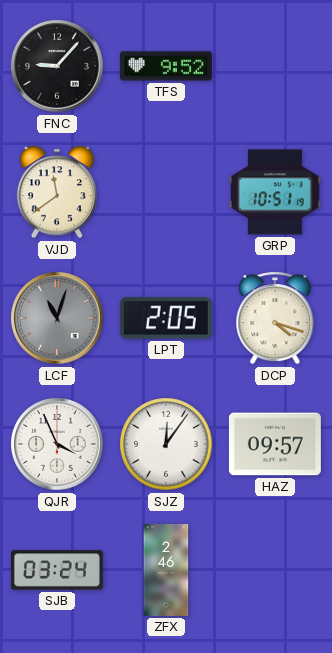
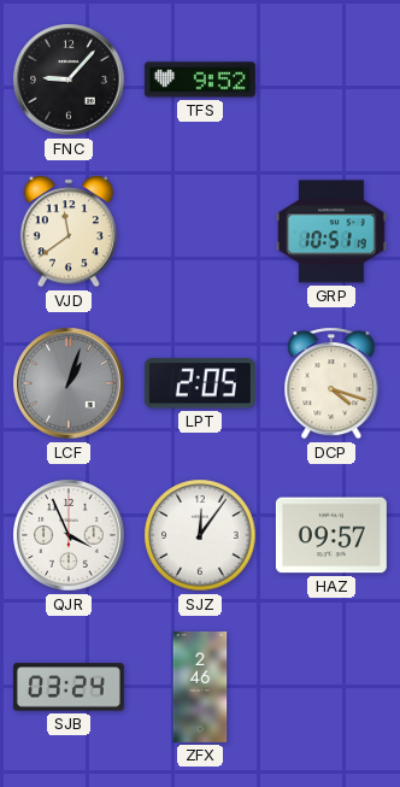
LCF: 11:03 -> 1:03
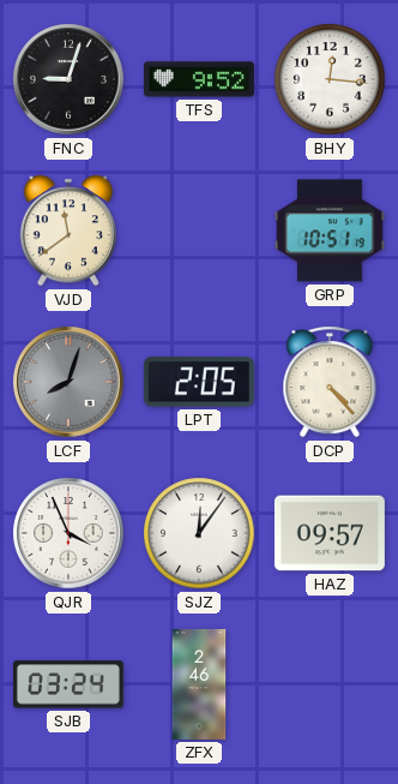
FNC: 9:07 -> 9:03
BHY: none -> 12:16
LCF: 1:03 -> 8:03
DCP: 4:18 -> 4:23
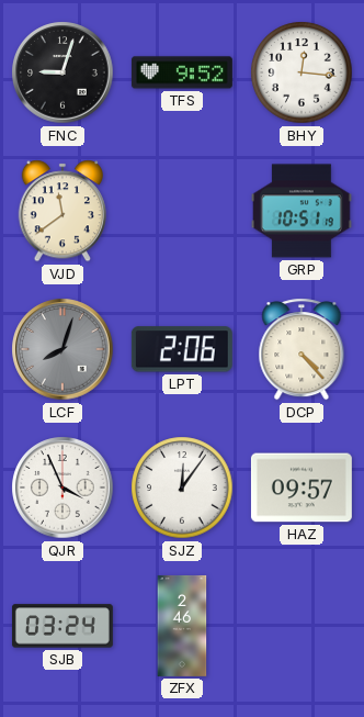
LPT: 2:05 -> 2:06
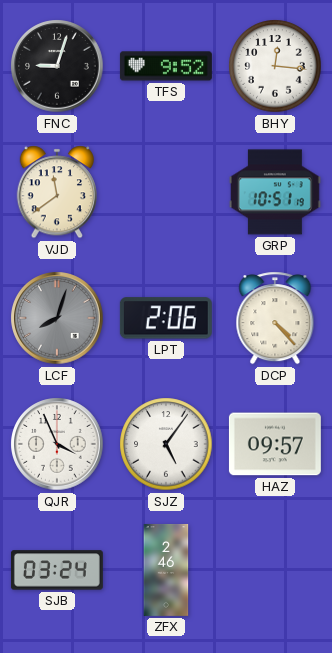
SJZ: 12:06 -> 5:06
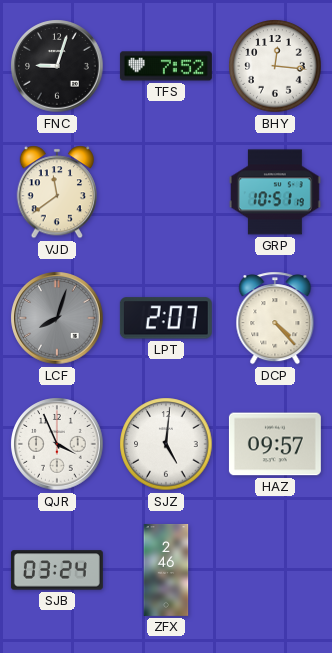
TFS: 9:52 -> 7:52
LPT: 2:06 -> 2:07
SJZ: 5:06 -> 5:01
